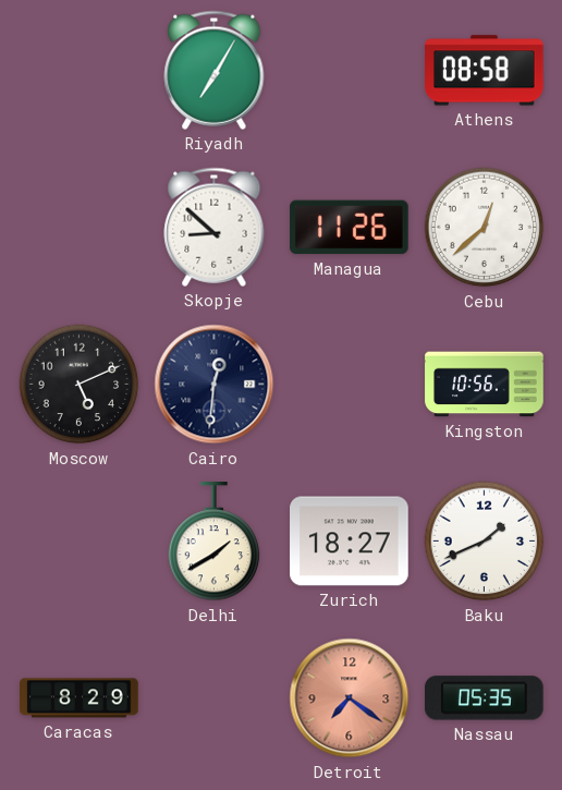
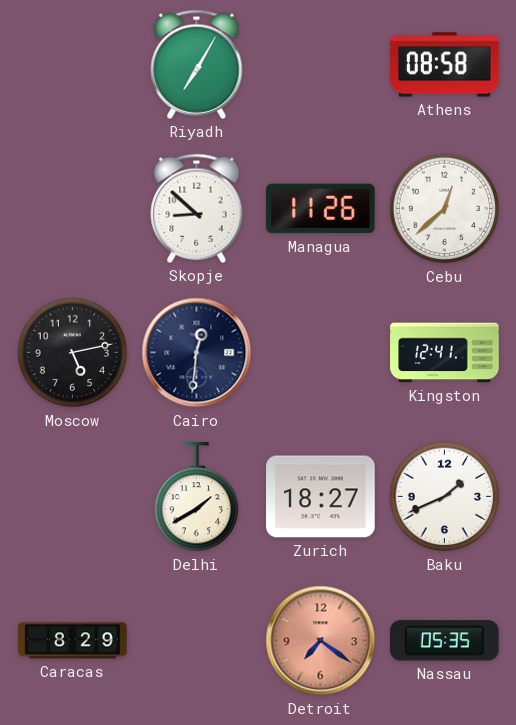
Moscow: 5:11 -> 5:13
Kingston: 10:56 -> 12:41
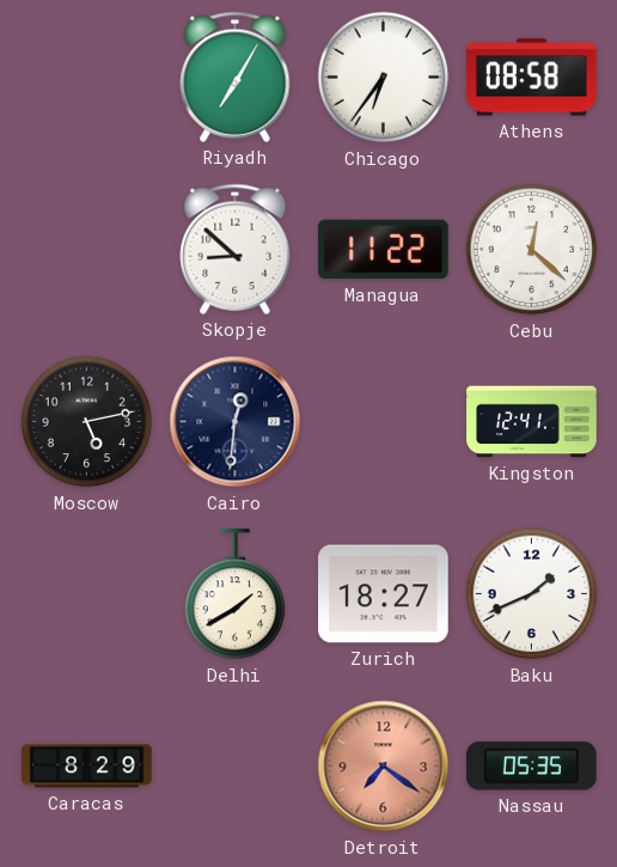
Chicago: none -> 6:36
Managua: 11:26 -> 11:22
Cebu: 12:38 -> 12:22
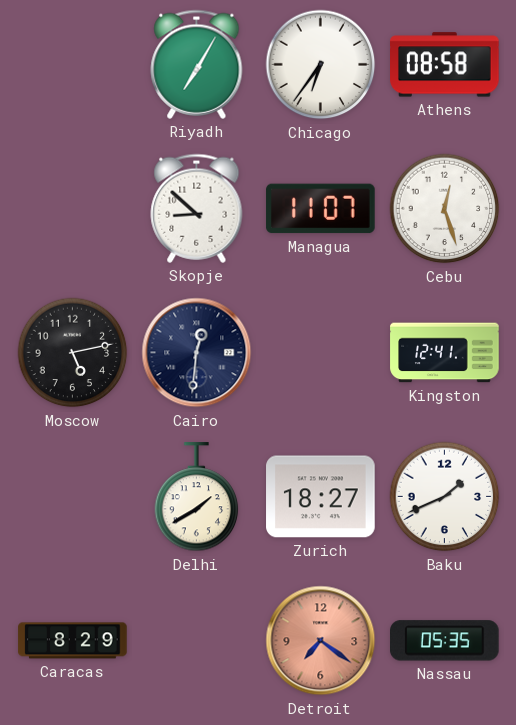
Managua: 11:22 -> 11:07
Cebu: 12:22 -> 12:27
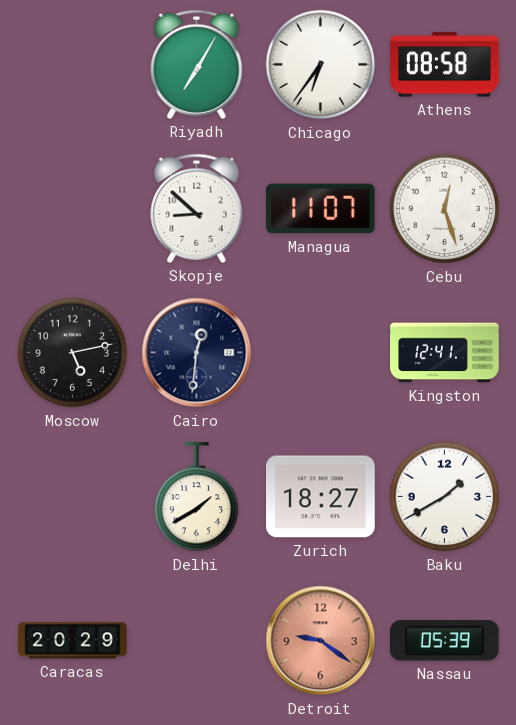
Baku: 1:41 -> 1:40
Caracas: 8:29 -> 20:29
Detroit: 7:21 -> 9:21
Nassau: 05:35 -> 05:39
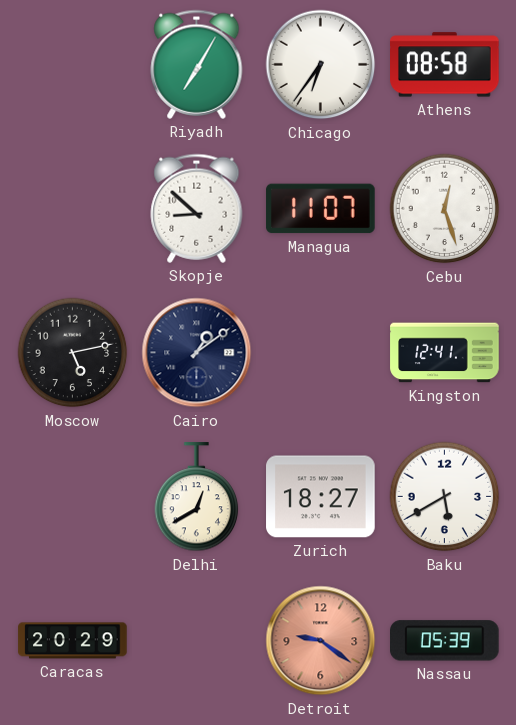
Cairo: 12:31 -> 1:09
Delhi: 1:40 -> 12:40
Baku: 1:40 -> 5:40
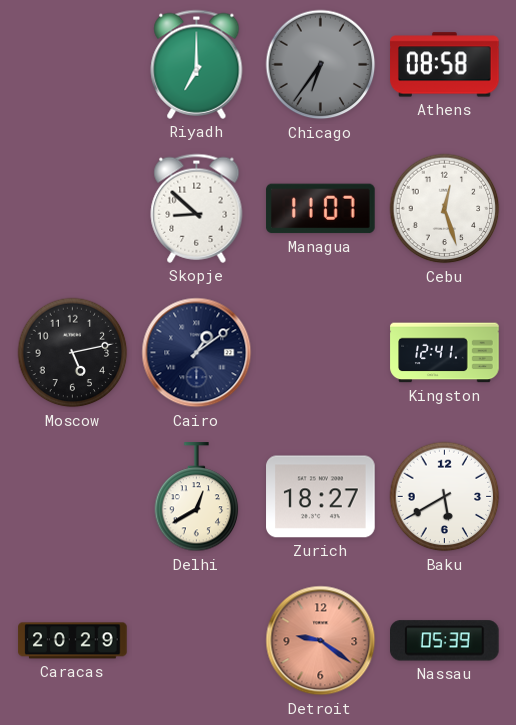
Riyadh: 7:05 -> 7:00
Chicago dial: white -> grey
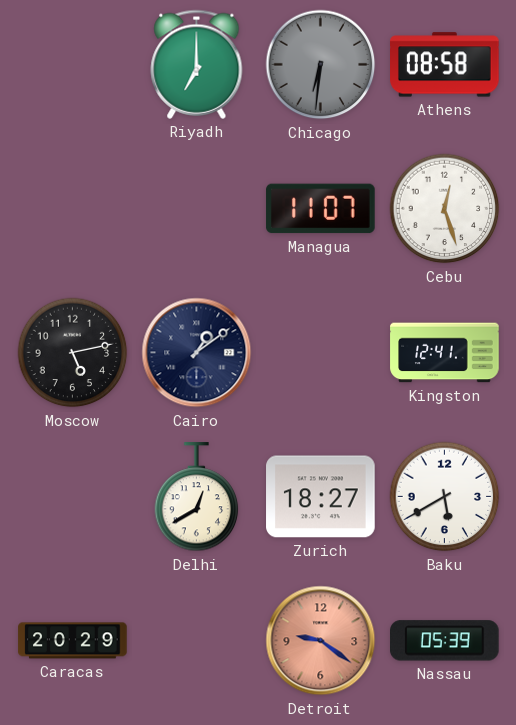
Chicago: 6:36 -> 6:31
Skopje: 8:52 -> none
